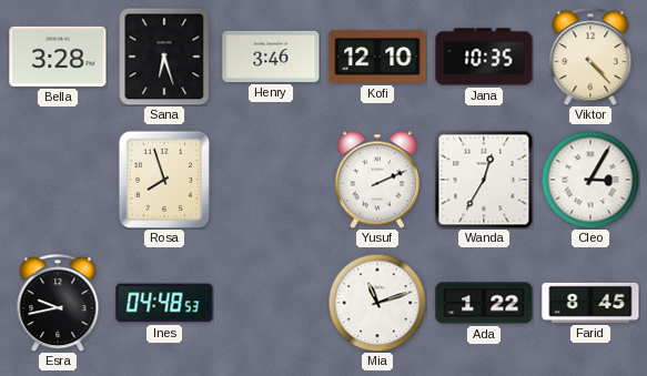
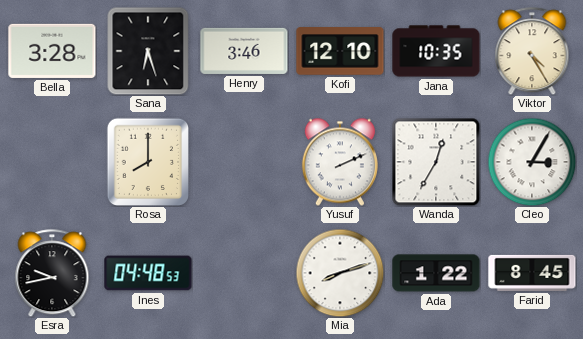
Viktor: 4:23 -> 4:25
Rosa: 7:57 -> 8:00
Mia: 11:12 -> 8:12
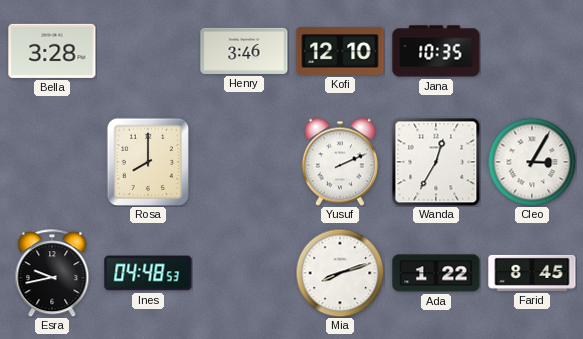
Sana: 6:27 -> none
Viktor: 4:25 -> none
